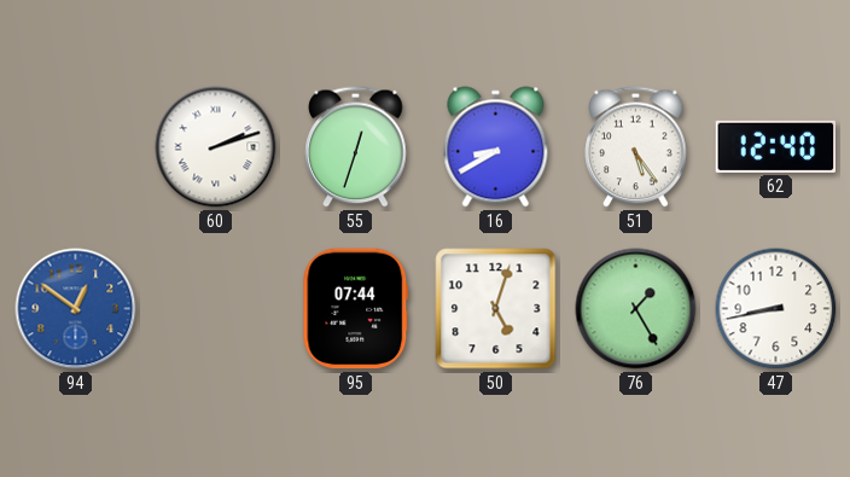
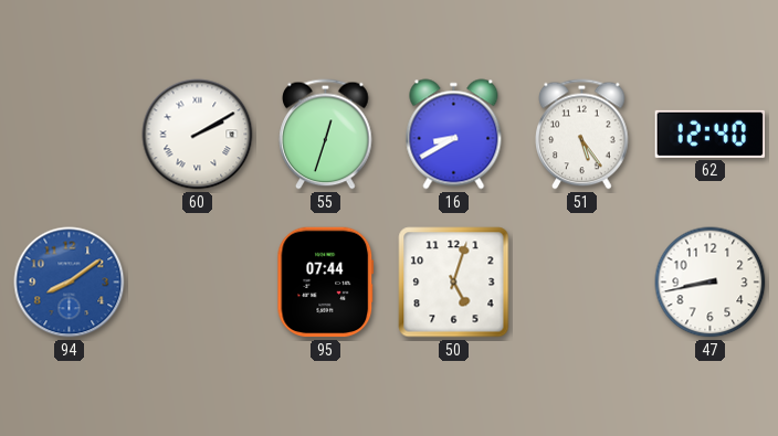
60: 2:12 -> 2:10
94: 12:51 -> 8:09
76: 1:25 -> none
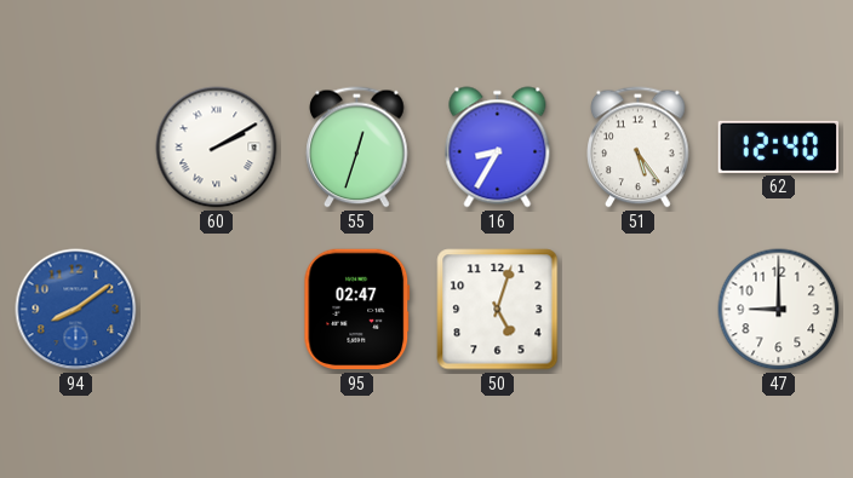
16: 8:40 -> 8:35
95: 07:44 -> 02:47
47: 8:43 -> 9:00
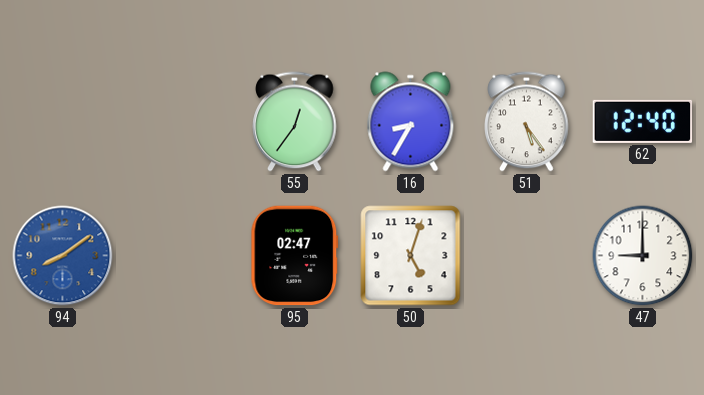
60: 2:10 -> none
55: 12:33 -> 12:36
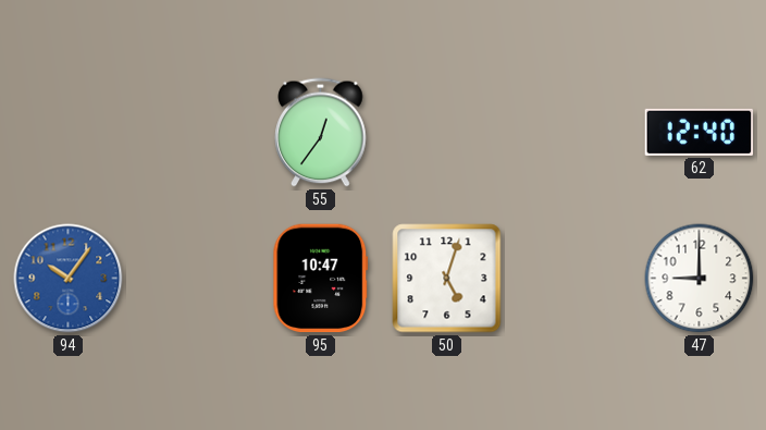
16: 8:35 -> none
51: 5:24 -> none
94: 8:09 -> 10:06
95: 02:47 -> 10:47
